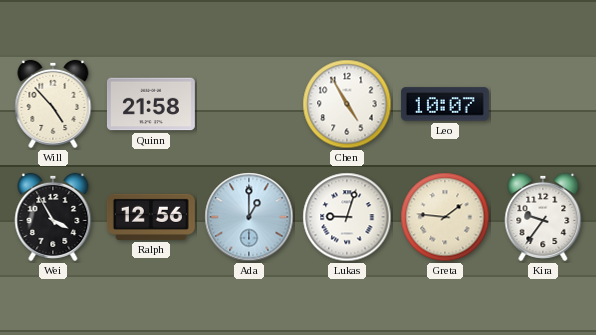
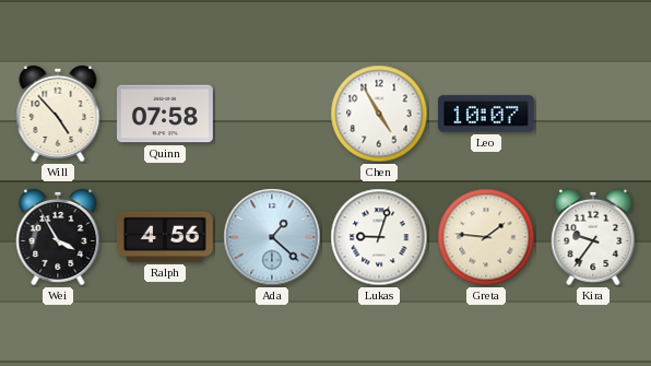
Quinn: 21:58 -> 07:58
Ralph: 12:56 -> 4:56
Ada: 1:00 -> 1:22
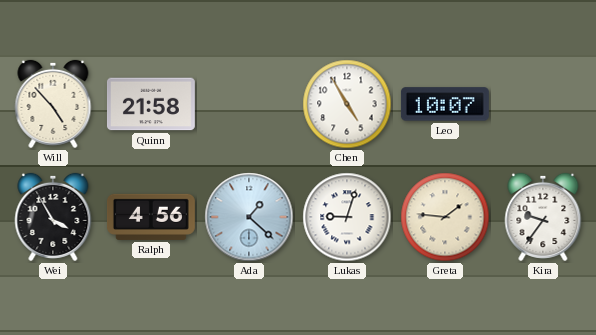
Quinn: 07:58 -> 21:58
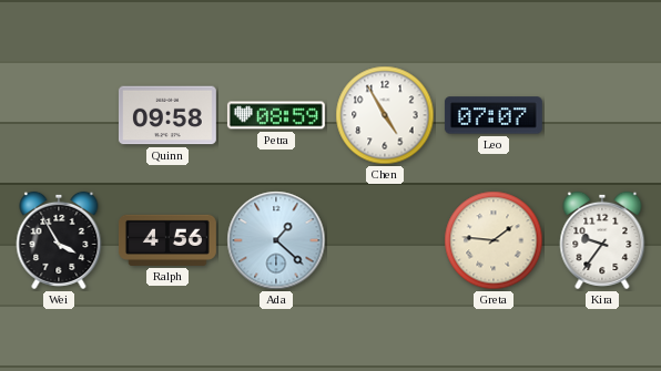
Will: 4:53 -> none
Quinn: 21:58 -> 09:58
Petra: none -> 08:59
Leo: 10:07 -> 07:07
Lukas: 9:03 -> none
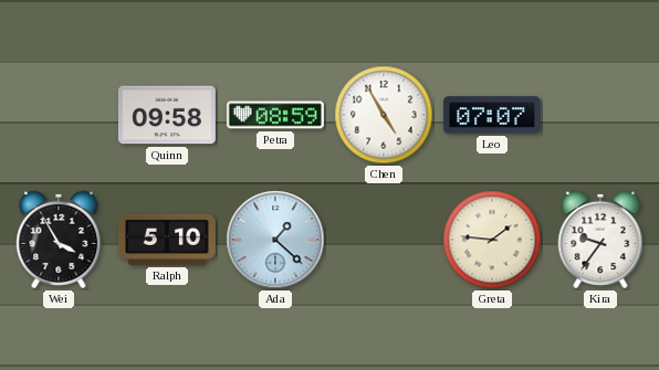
Ralph: 4:56 -> 5:10
